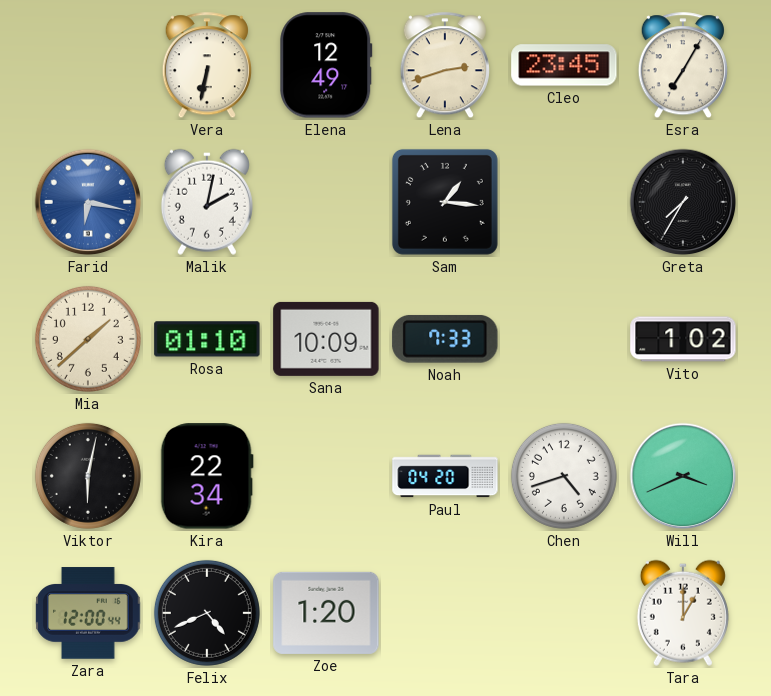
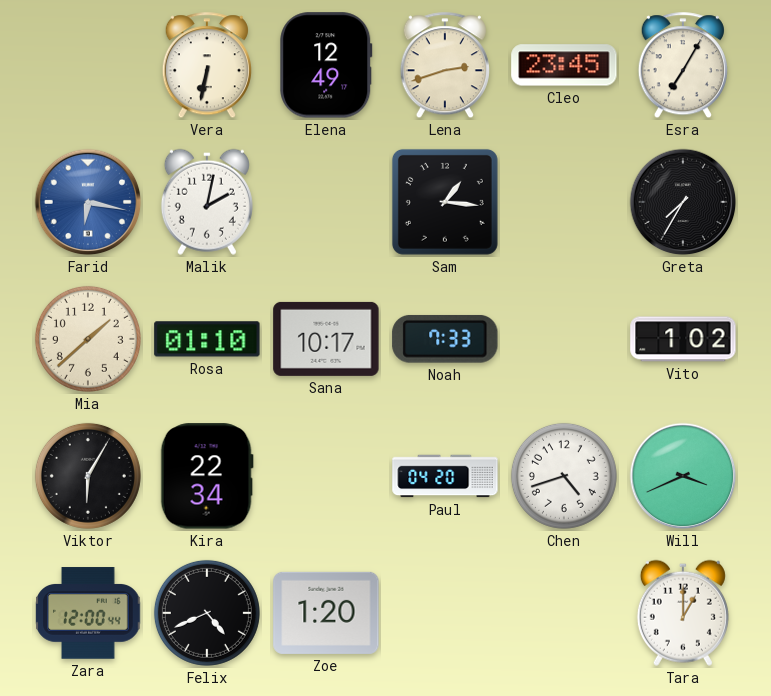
Sana: 10:09 -> 10:17
Viktor: 6:02 -> 6:05
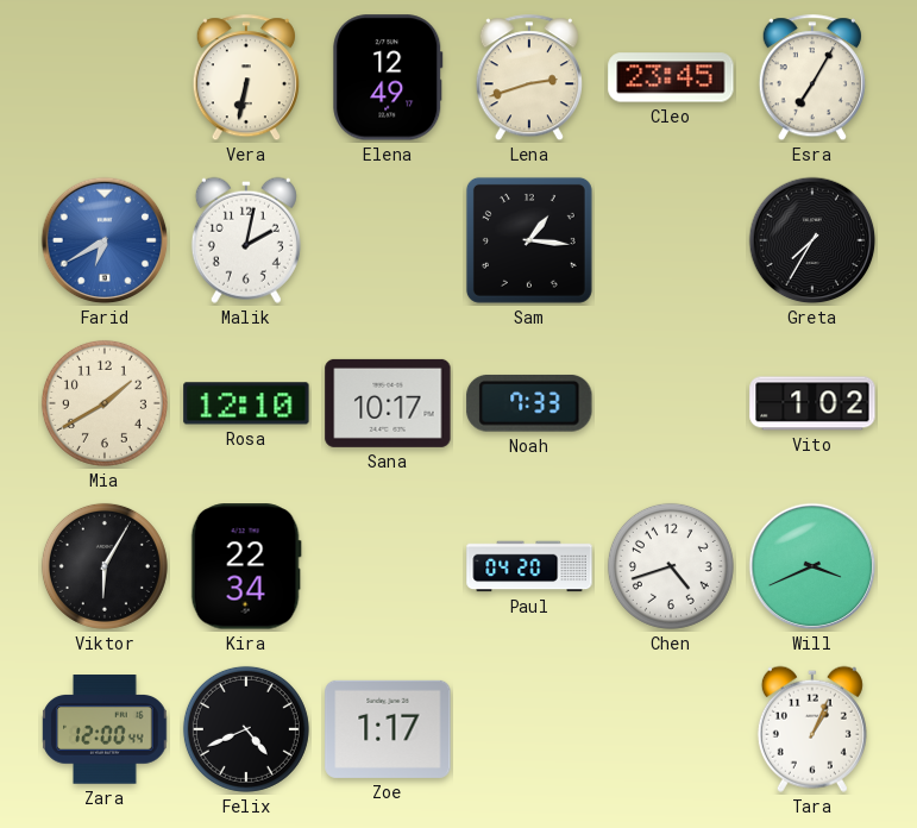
Farid: 6:17 -> 6:40
Mia: 1:38 -> 1:40
Rosa: 01:10 -> 12:10
Zoe: 1:20 -> 1:17
Tara: 1:00 -> 1:04
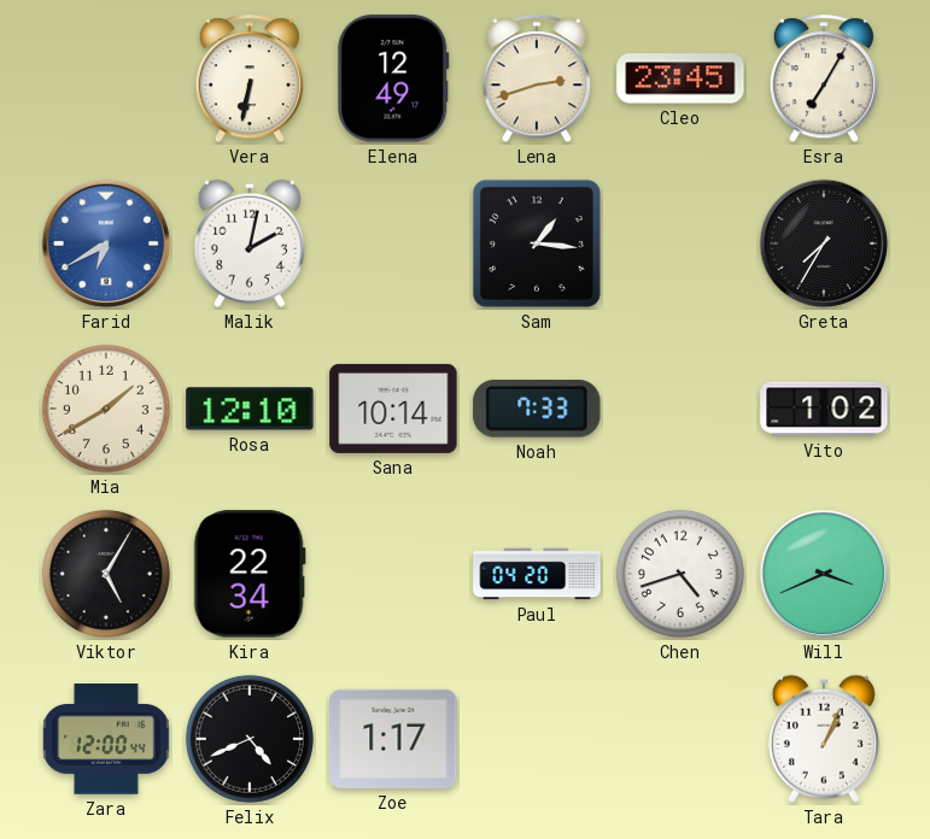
Sana: 10:17 -> 10:14
Viktor: 6:05 -> 5:05
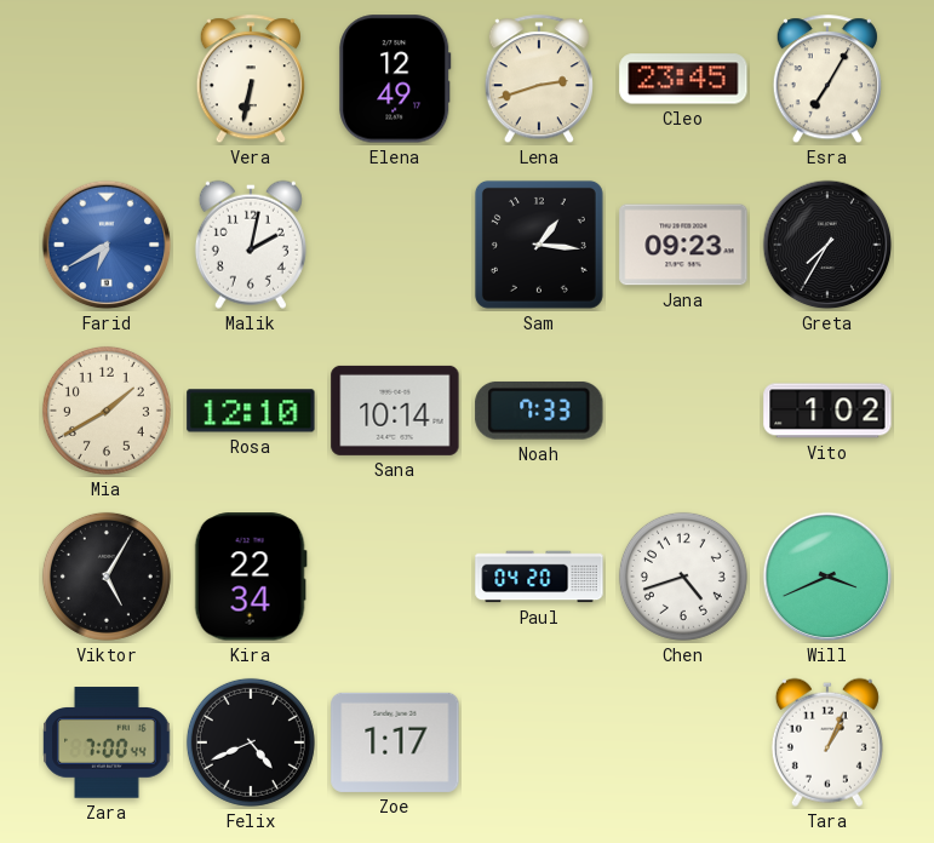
Jana: none -> 09:23
Zara: 12:00 -> 7:00
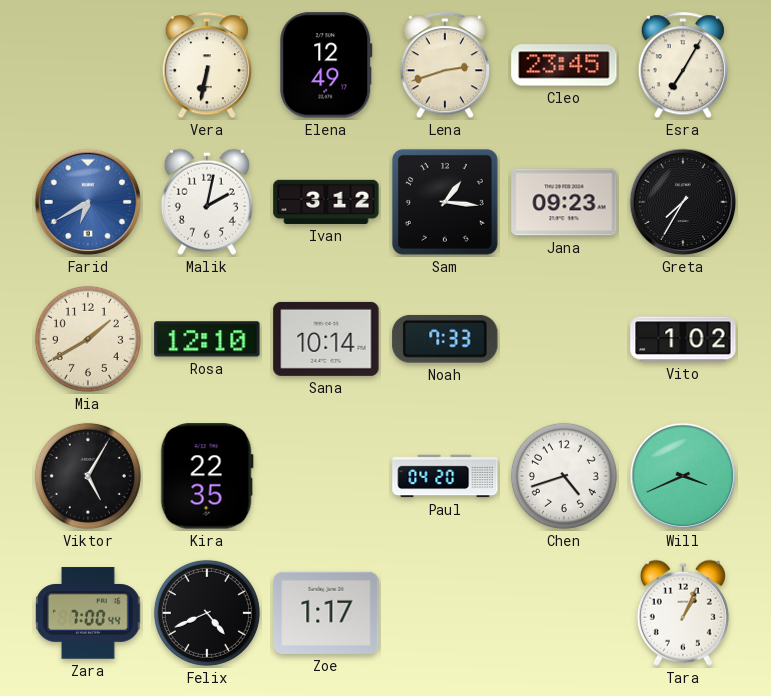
Ivan: none -> 3:12
Kira: 22:34 -> 22:35
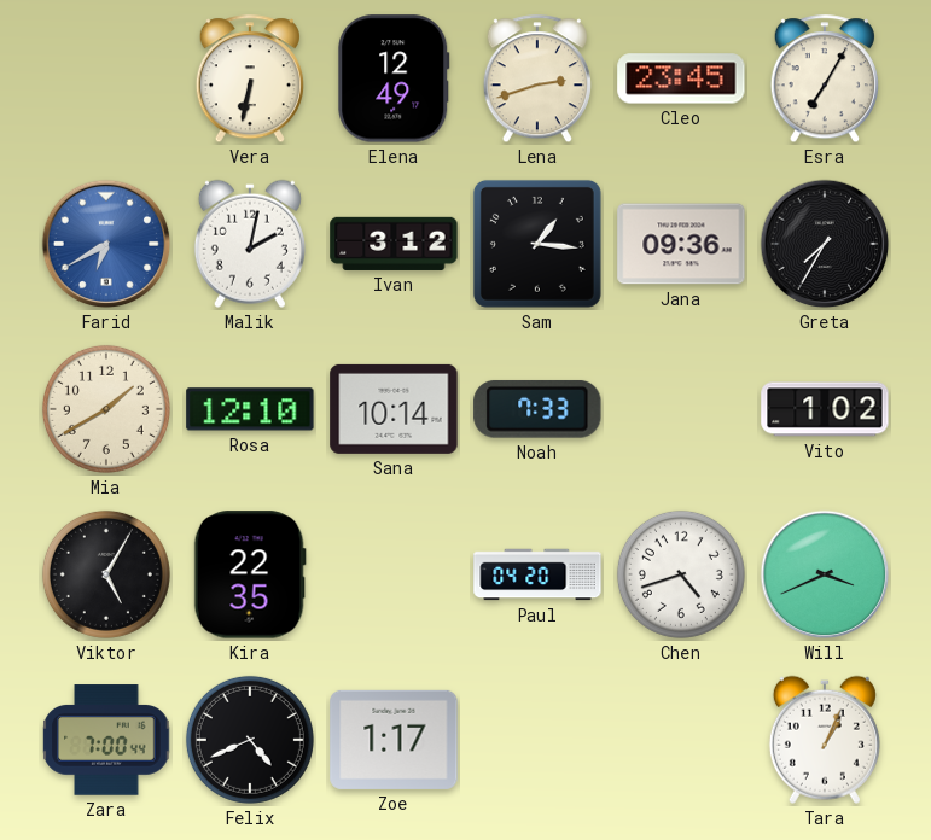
Jana: 09:23 -> 09:36
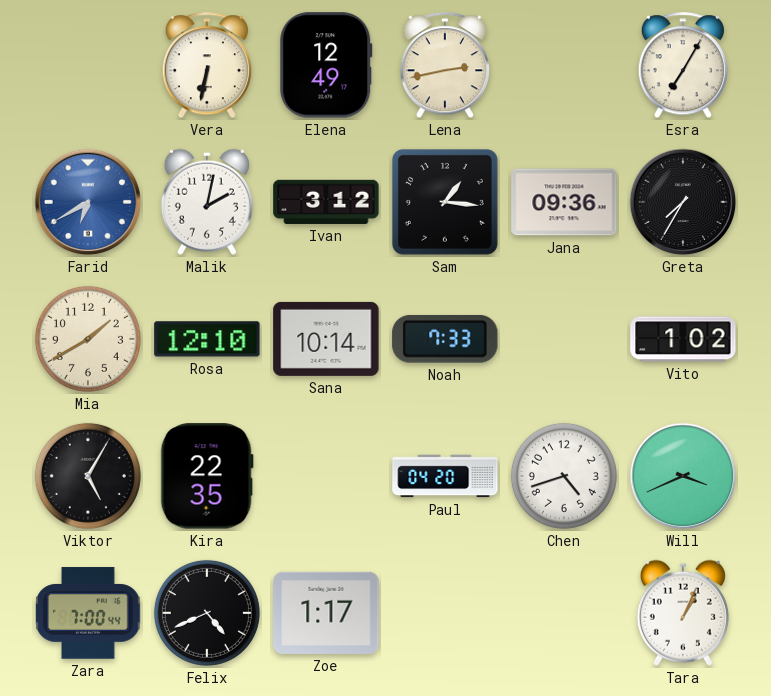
Lena: 2:42 -> 2:43
Cleo: 23:45 -> none
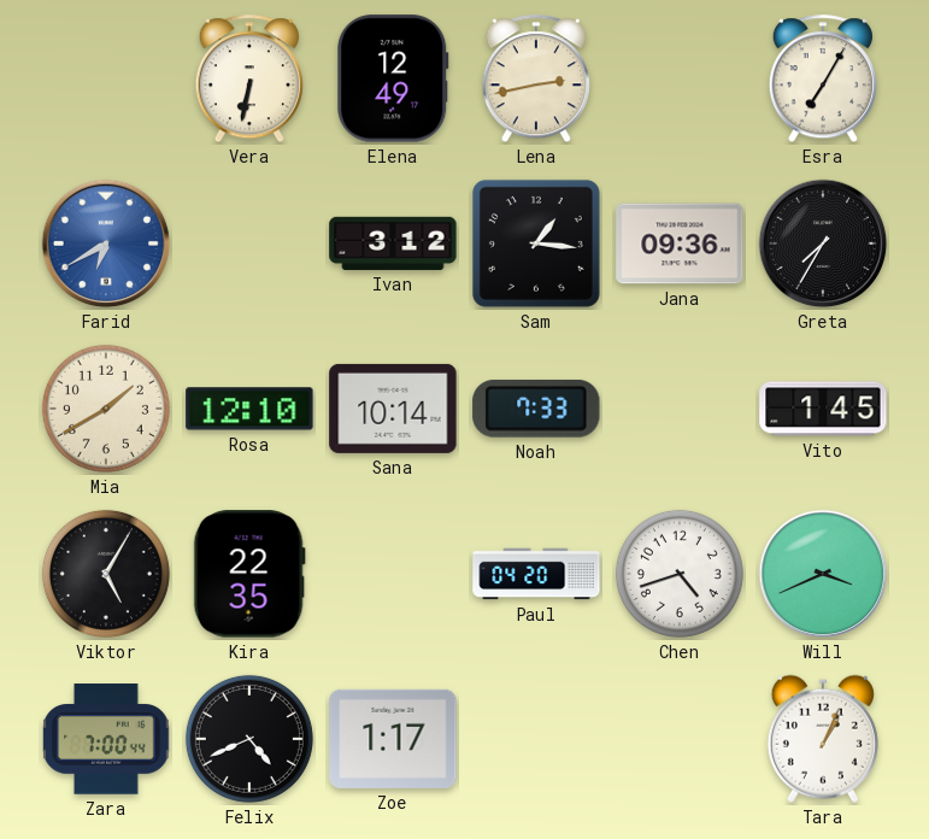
Malik: 2:02 -> none
Vito: 1:02 -> 1:45
